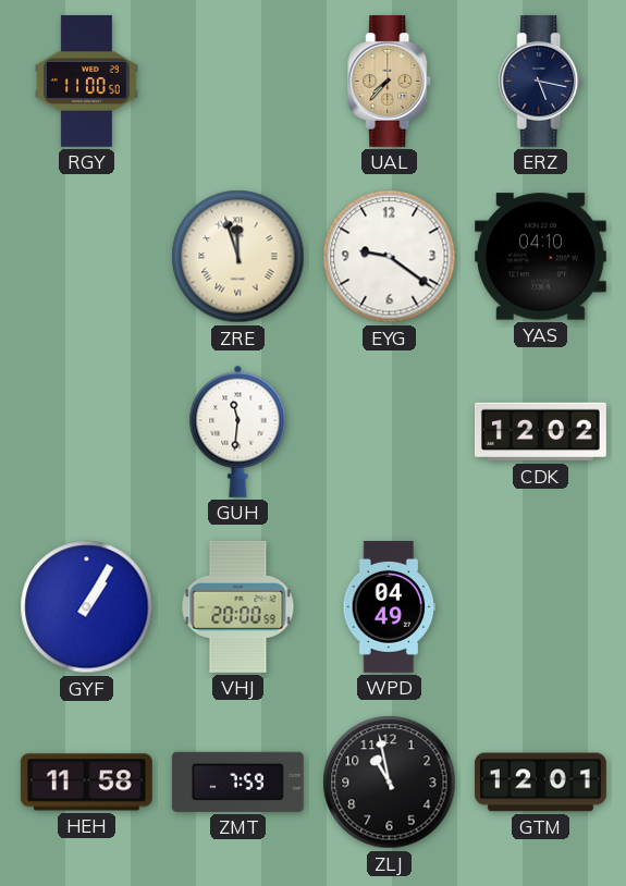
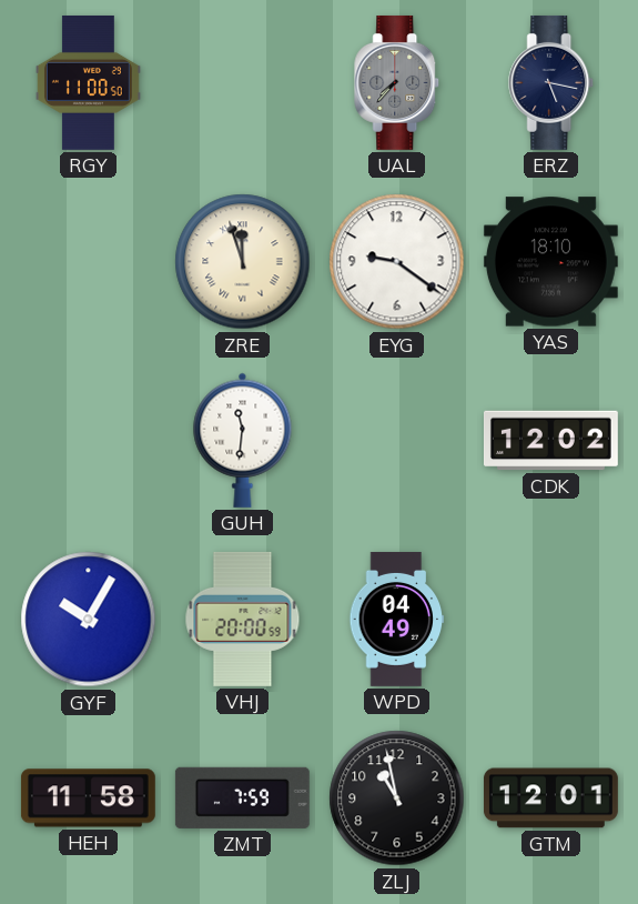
UAL dial: champagne -> grey
YAS: 04:10 -> 18:10
GYF: 1:05 -> 10:05
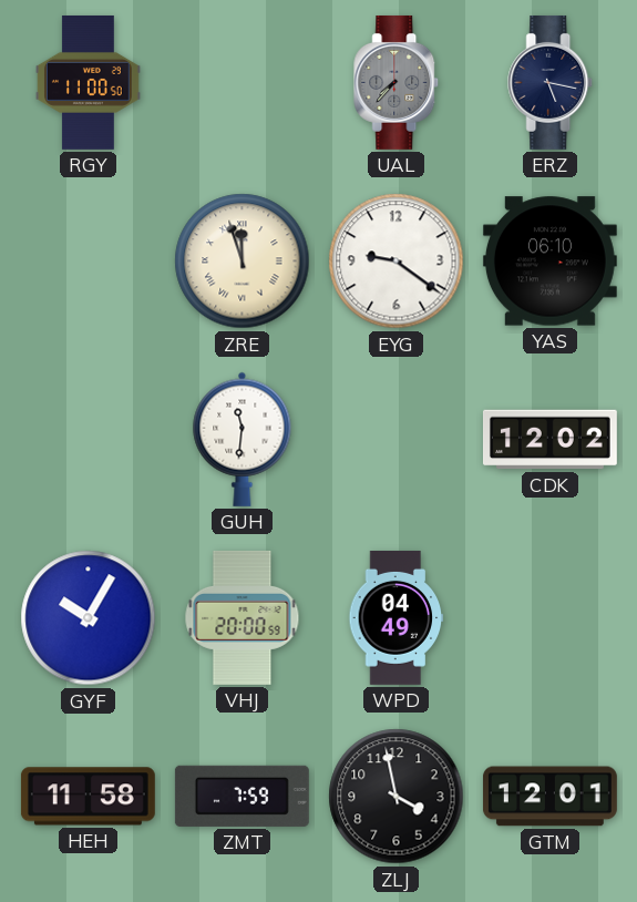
YAS: 18:10 -> 06:10
ZLJ: 10:58 -> 3:58
